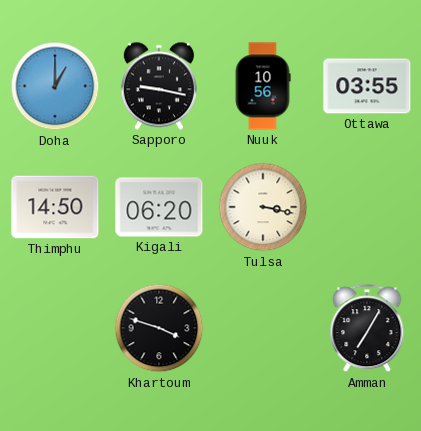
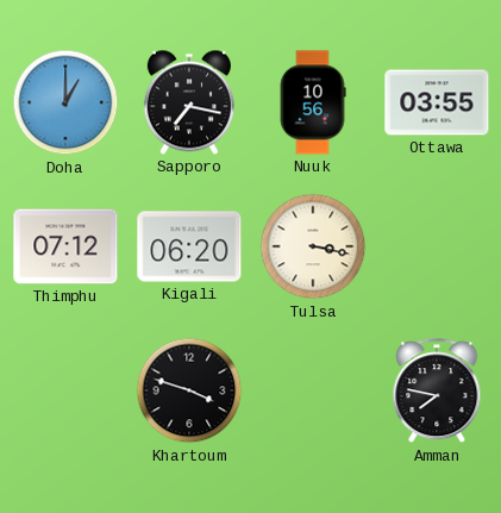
Sapporo: 9:17 -> 7:17
Thimphu: 14:50 -> 07:12
Amman: 7:05 -> 7:47
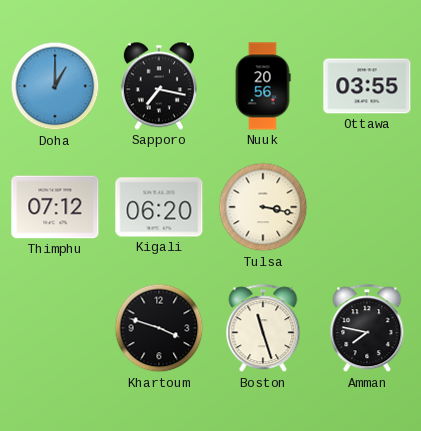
Nuuk: 10:56 -> 20:56
Boston: none -> 11:27
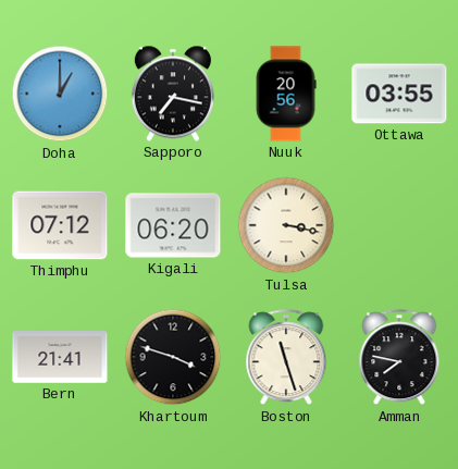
Bern: none -> 21:41
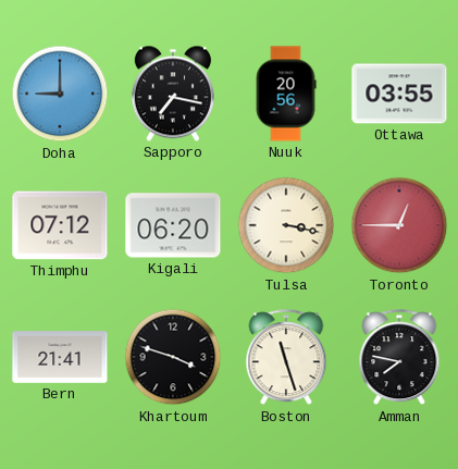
Doha: 1:00 -> 9:00
Toronto: none -> 12:45
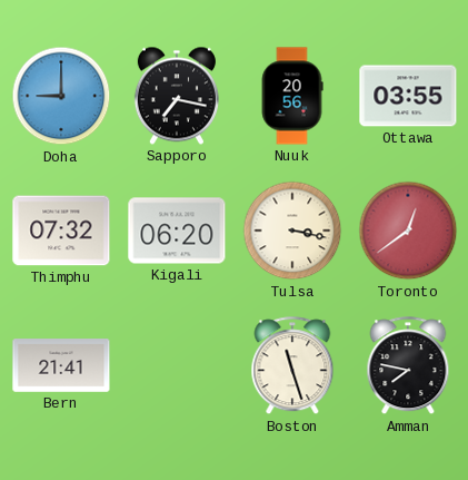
Thimphu: 07:12 -> 07:32
Toronto: 12:45 -> 12:39
Khartoum: 3:48 -> none
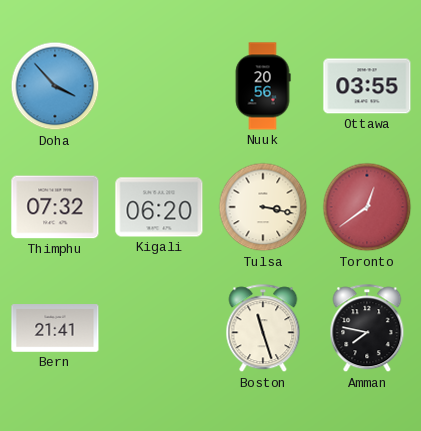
Doha: 9:00 -> 3:53
Sapporo: 7:17 -> none
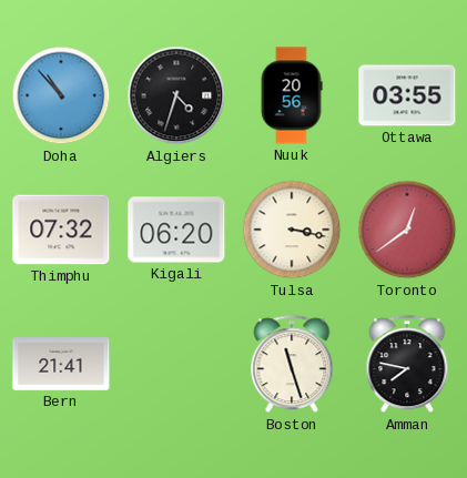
Doha: 3:53 -> 10:53
Algiers: none -> 4:33
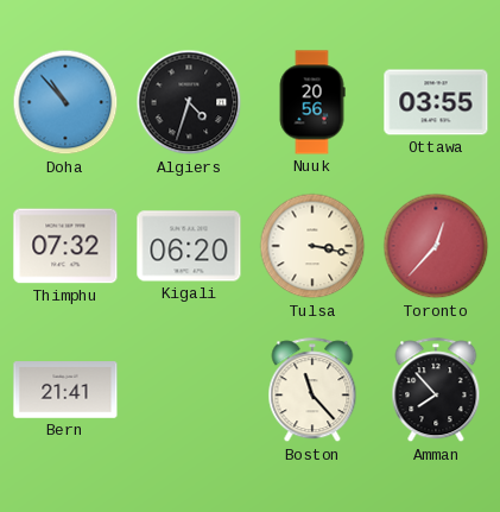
Toronto: 12:39 -> 12:37
Boston: 11:27 -> 11:23
Amman: 7:47 -> 7:53
